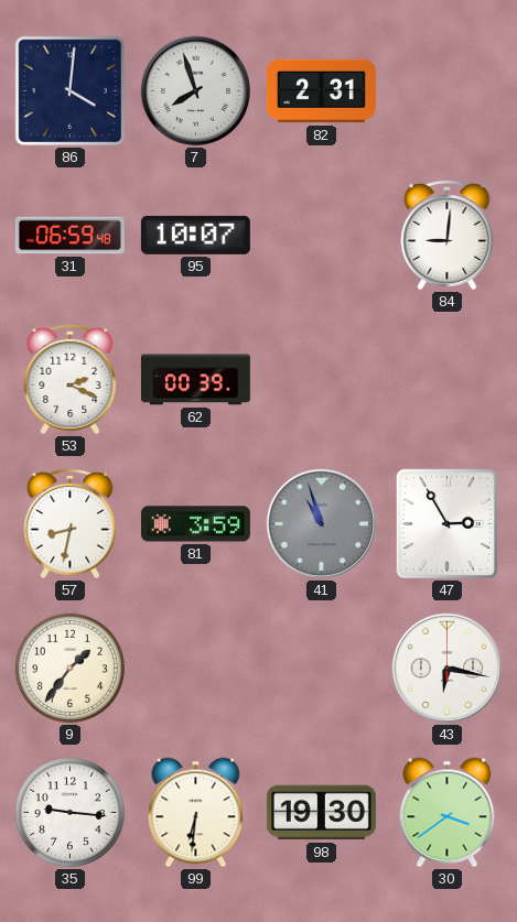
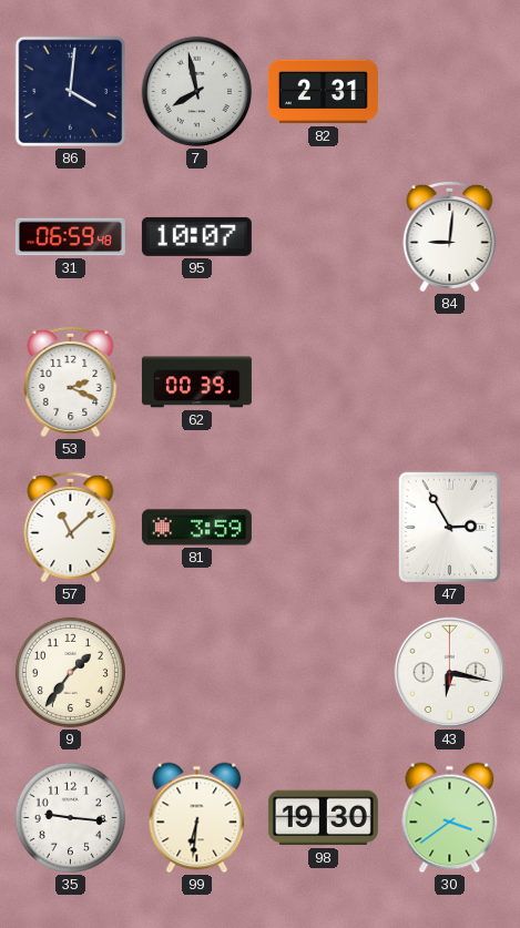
7: 7:57 -> 7:58
57: 8:32 -> 11:08
41: 10:57 -> none
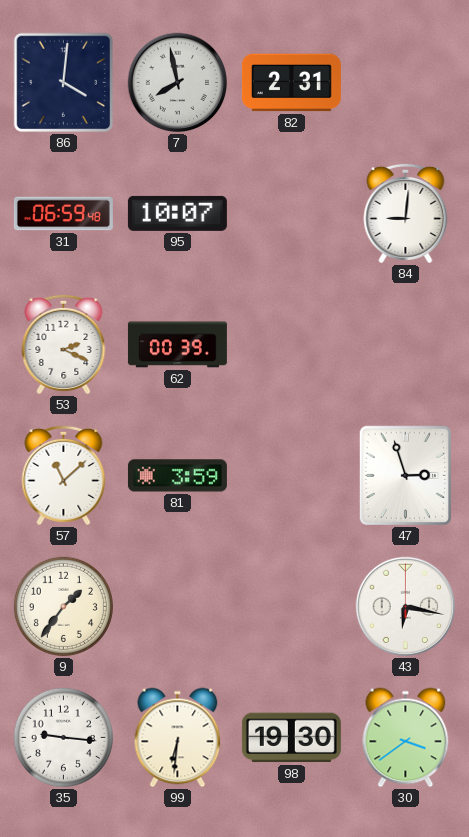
47: 2:55 -> 2:57
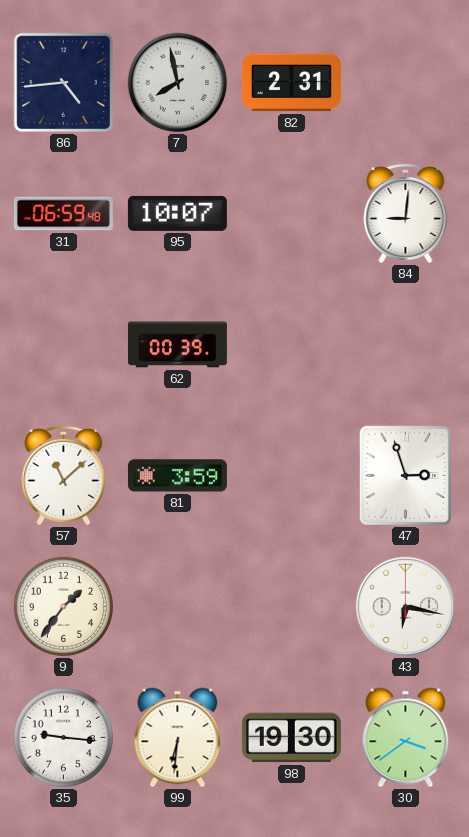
86: 4:01 -> 4:44
53: 2:19 -> none
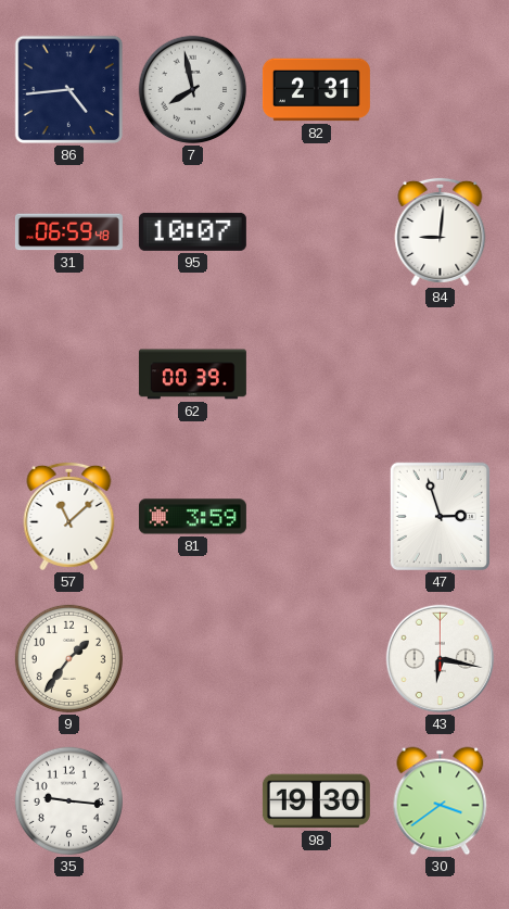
99: 6:31 -> none
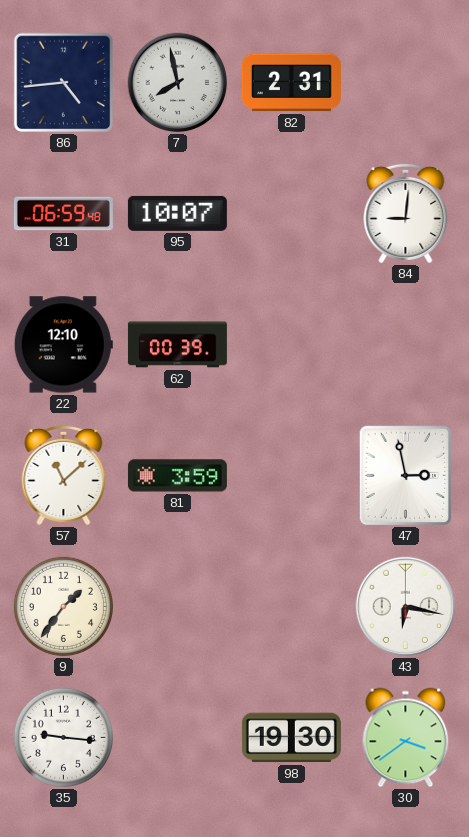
22: none -> 12:10
47: 2:57 -> 2:58
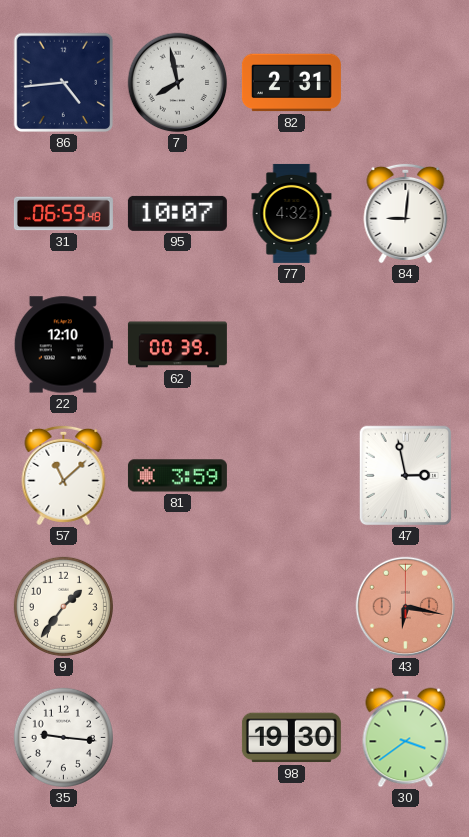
77: none -> 4:32
43 dial: white -> salmon
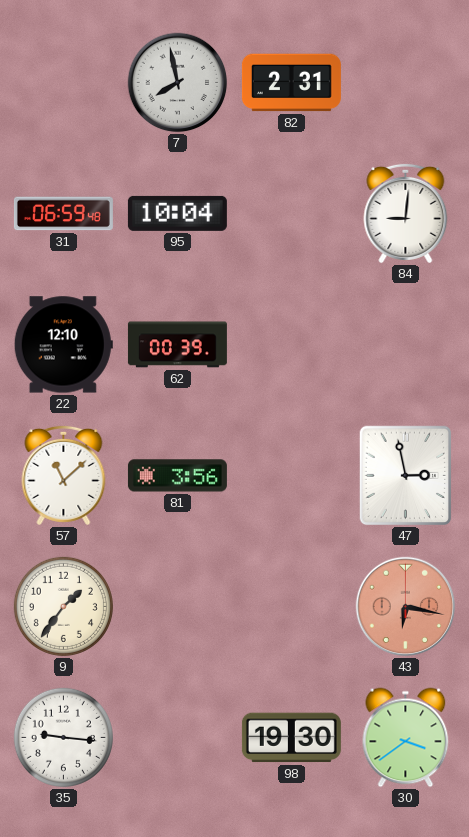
86: 4:44 -> none
95: 10:07 -> 10:04
77: 4:32 -> none
81: 3:59 -> 3:56
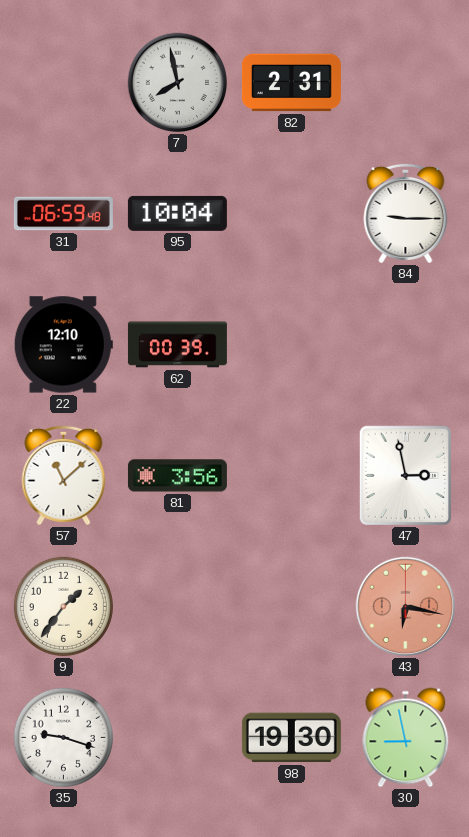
84: 9:01 -> 9:15
35: 9:16 -> 9:18
30: 3:39 -> 8:58
